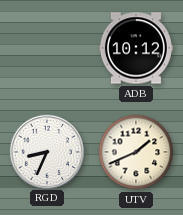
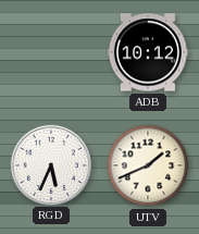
RGD: 8:34 -> 5:34
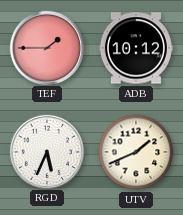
TEF: none -> 1:45
